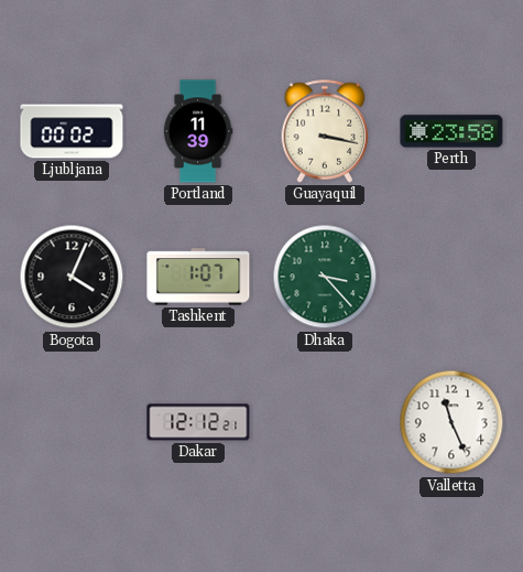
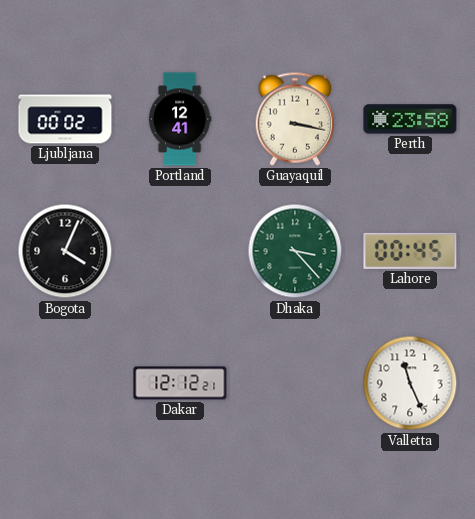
Portland: 11:39 -> 12:41
Tashkent: 1:07 -> none
Lahore: none -> 00:45
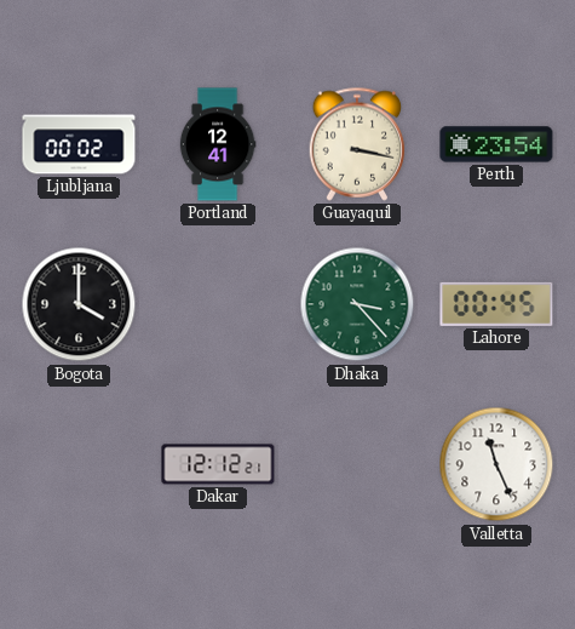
Perth: 23:58 -> 23:54
Bogota: 4:04 -> 4:00
